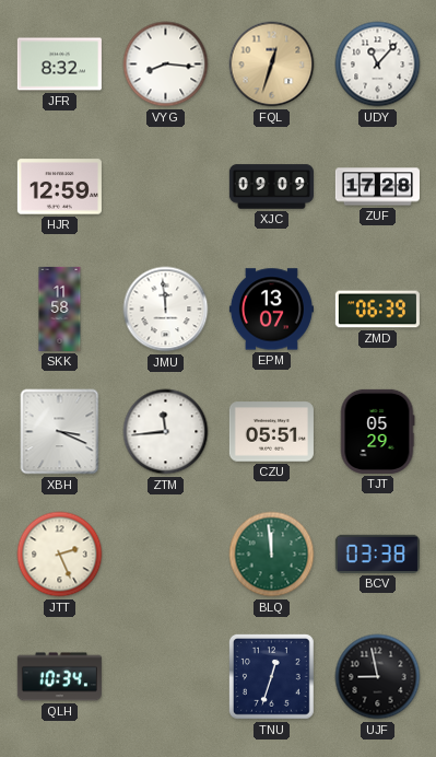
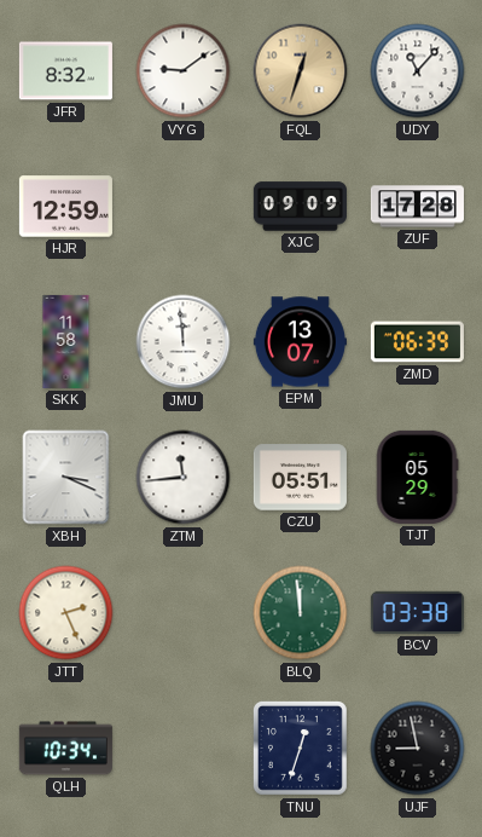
VYG: 8:16 -> 9:09
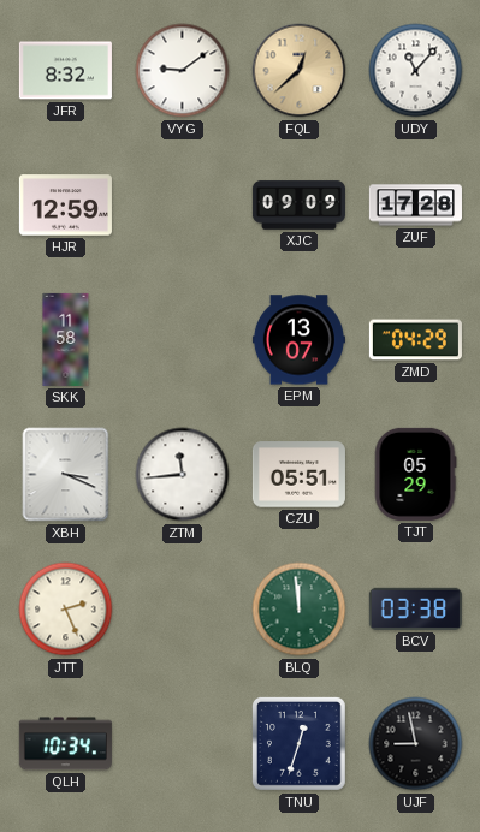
FQL: 12:33 -> 12:38
JMU: 11:59 -> none
ZMD: 06:39 -> 04:29
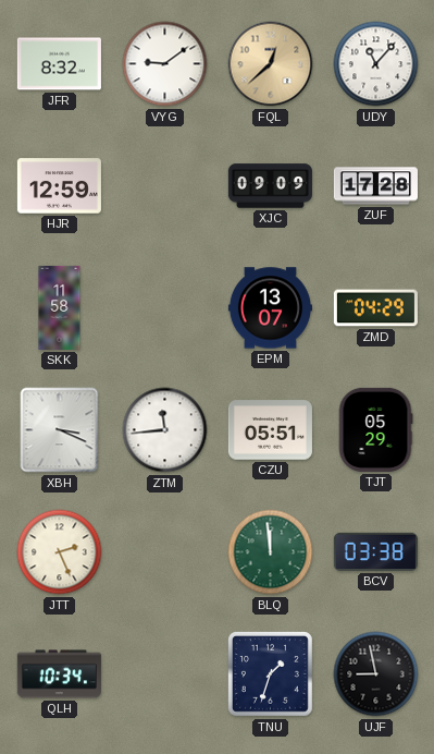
TNU: 12:33 -> 1:33
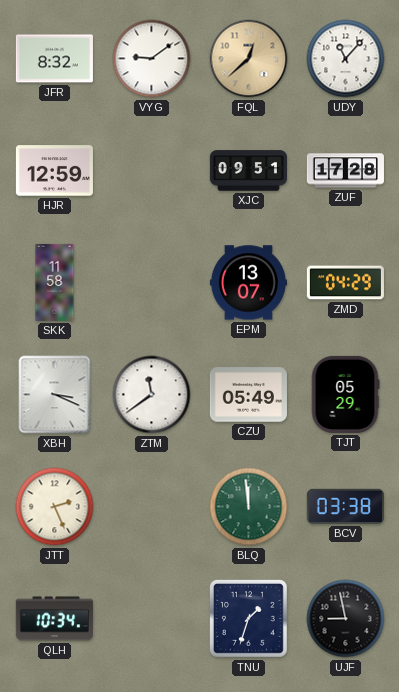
XJC: 09:09 -> 09:51
ZTM: 11:44 -> 11:39
CZU: 05:51 -> 05:49
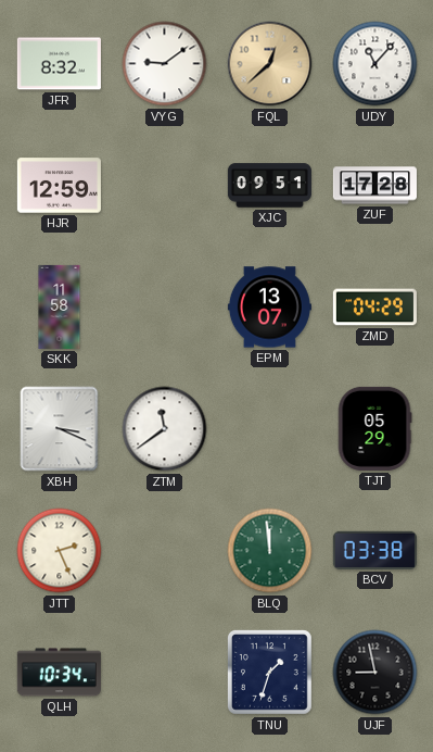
CZU: 05:49 -> none
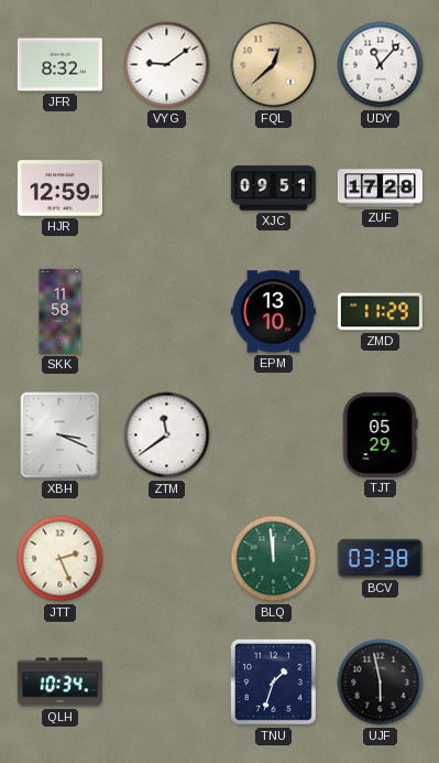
EPM: 13:07 -> 13:10
ZMD: 04:29 -> 11:29
UJF: 8:58 -> 5:58
